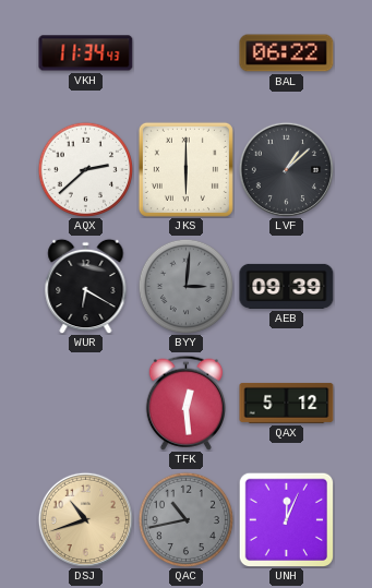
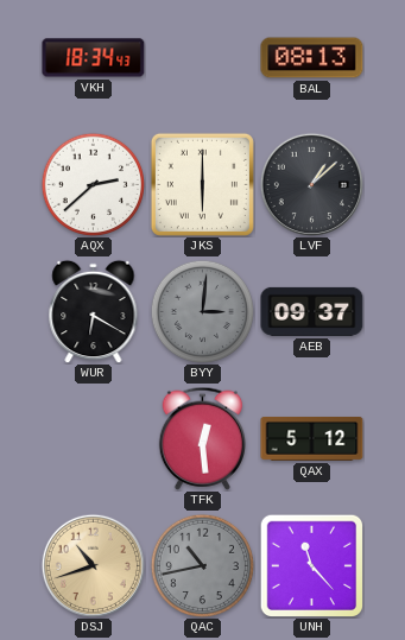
VKH: 11:34 -> 18:34
BAL: 06:22 -> 08:13
AEB: 09:39 -> 09:37
UNH: 12:04 -> 11:23
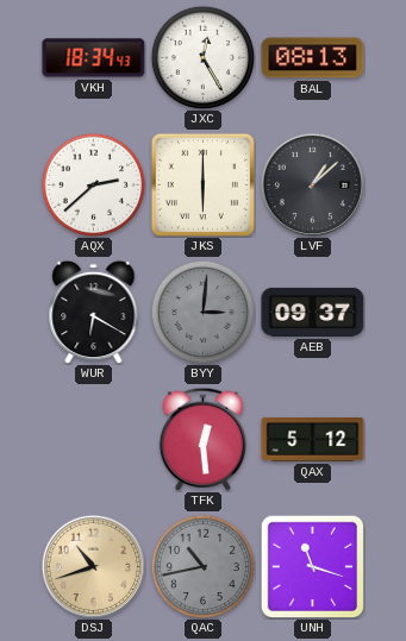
JXC: none -> 12:25
UNH: 11:23 -> 11:18
